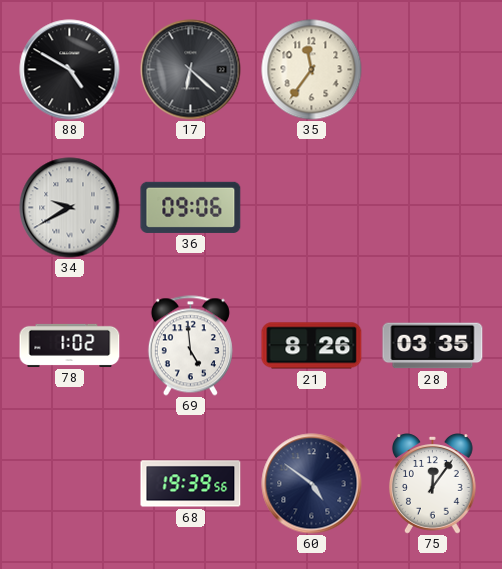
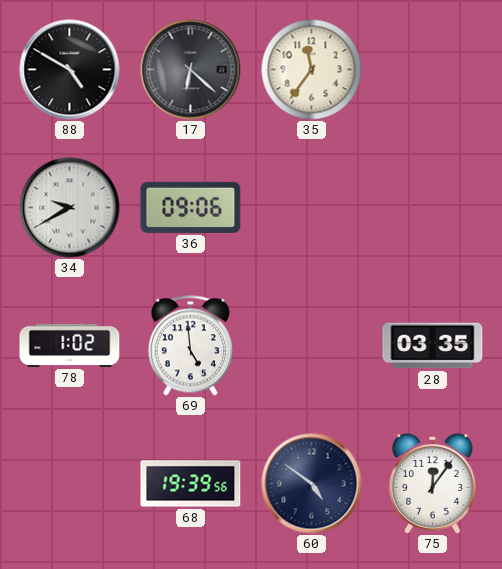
21: 8:26 -> none
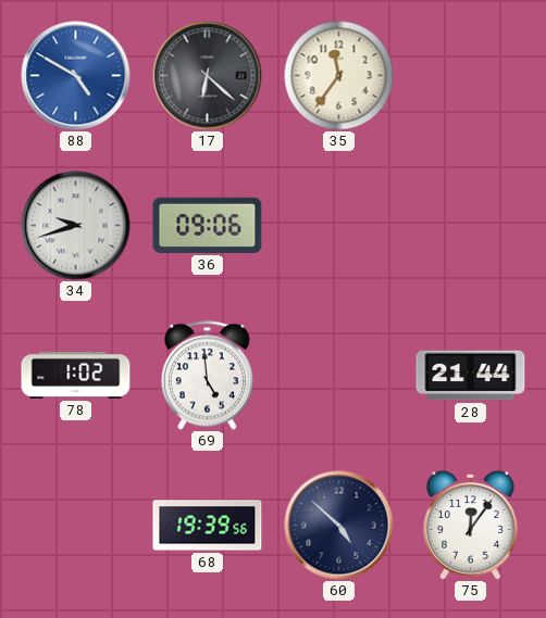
88 dial: black -> blue
34: 9:40 -> 9:42
28: 03:35 -> 21:44
60: 4:51 -> 4:52
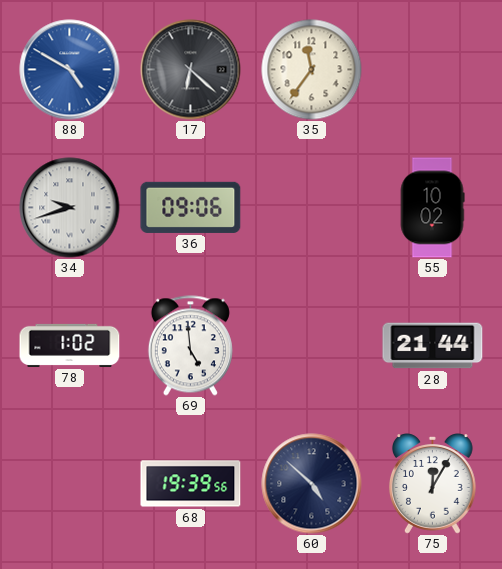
55: none -> 10:02
75: 12:06 -> 12:05
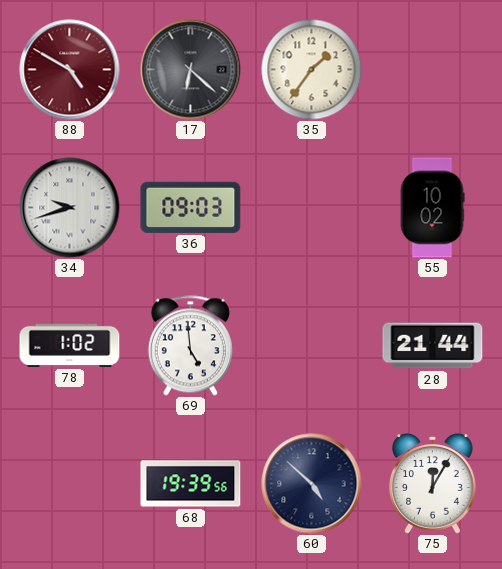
88 dial: blue -> burgundy
35: 11:36 -> 1:36
36: 09:06 -> 09:03
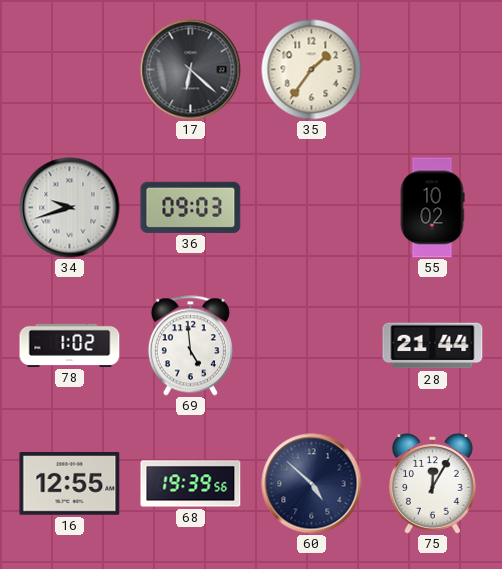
88: 4:50 -> none
16: none -> 12:55
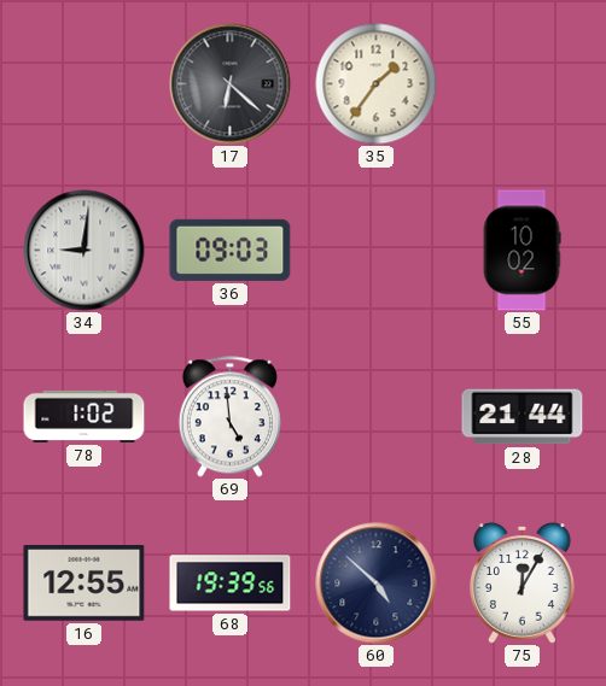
34: 9:42 -> 9:01
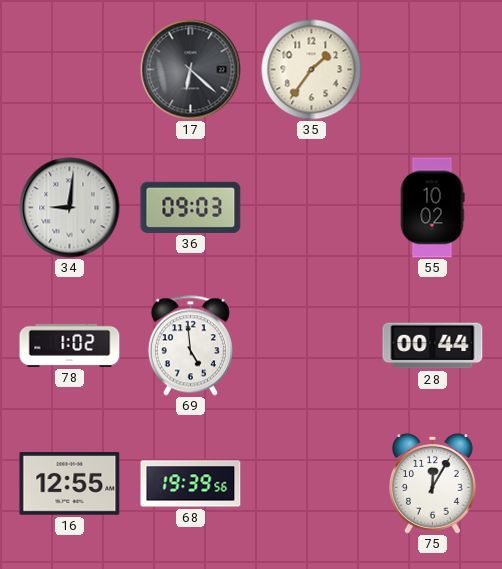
28: 21:44 -> 00:44
60: 4:52 -> none
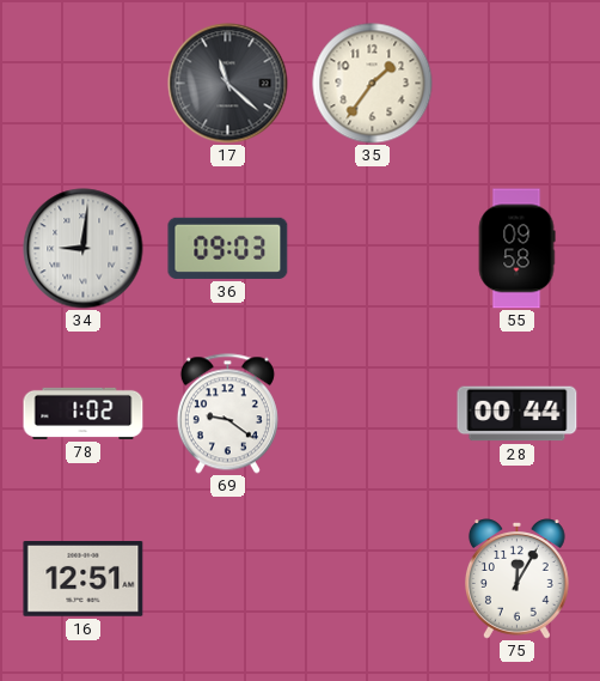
17: 6:22 -> 11:22
55: 10:02 -> 09:58
69: 4:59 -> 9:21
16: 12:55 -> 12:51
68: 19:39 -> none
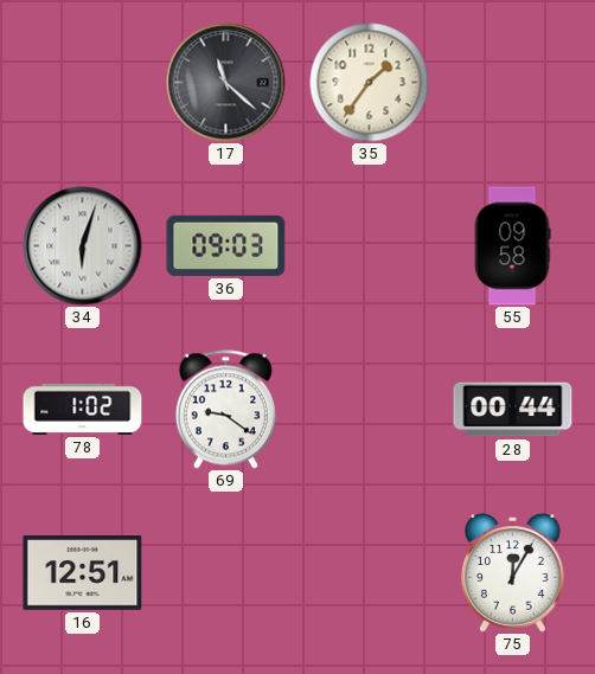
34: 9:01 -> 6:03
